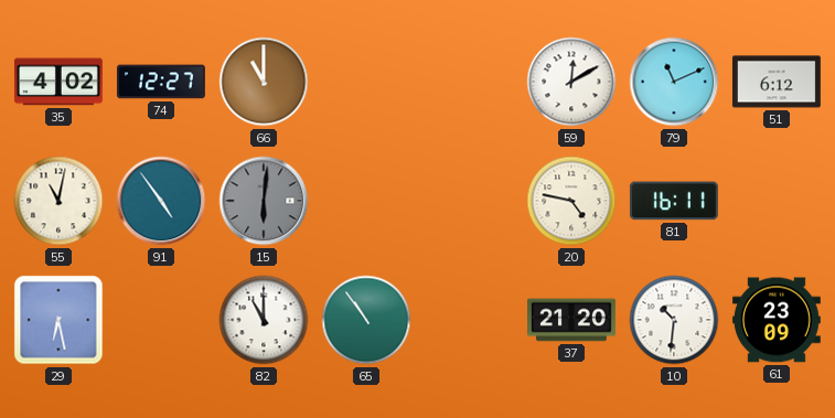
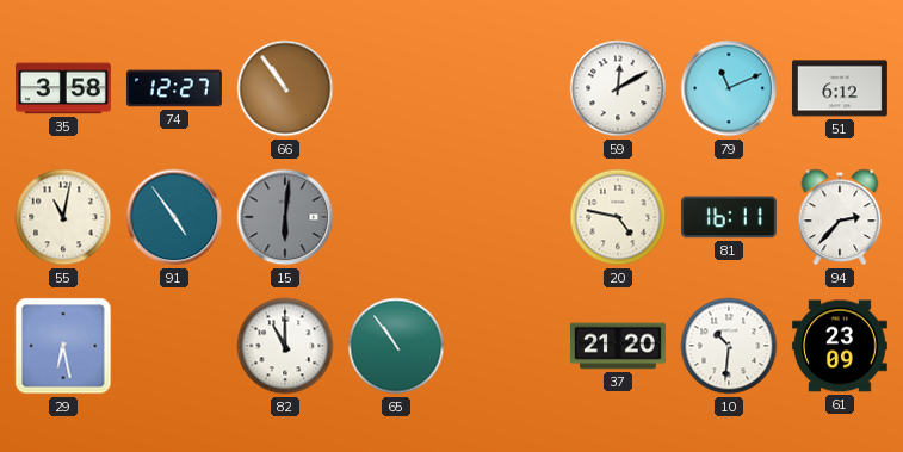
35: 4:02 -> 3:58
66: 11:00 -> 10:54
94: none -> 2:37
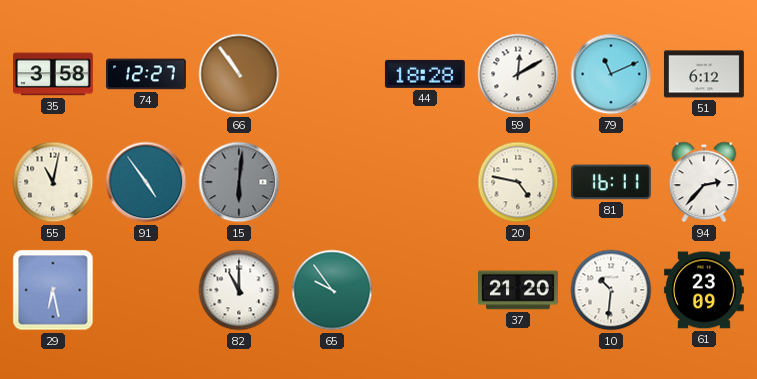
44: none -> 18:28
65: 10:54 -> 9:54
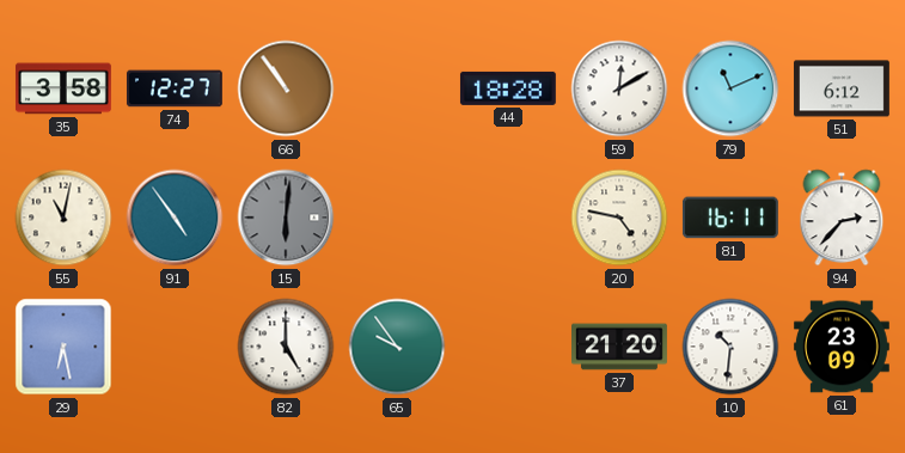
82: 11:00 -> 5:00
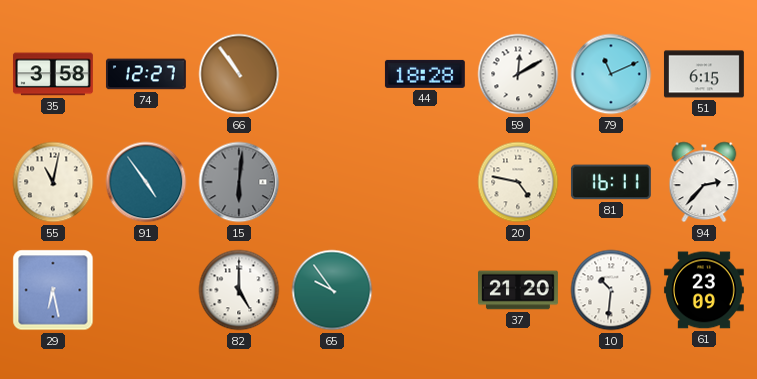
51: 6:12 -> 6:15
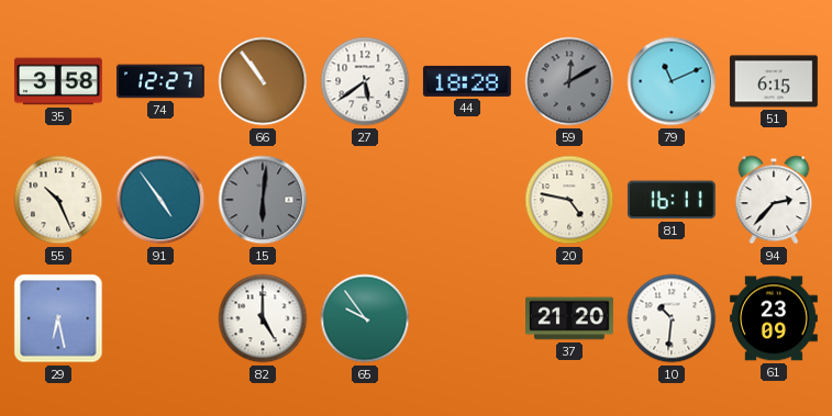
27: none -> 5:39
59 dial: white -> grey
55: 11:02 -> 10:26
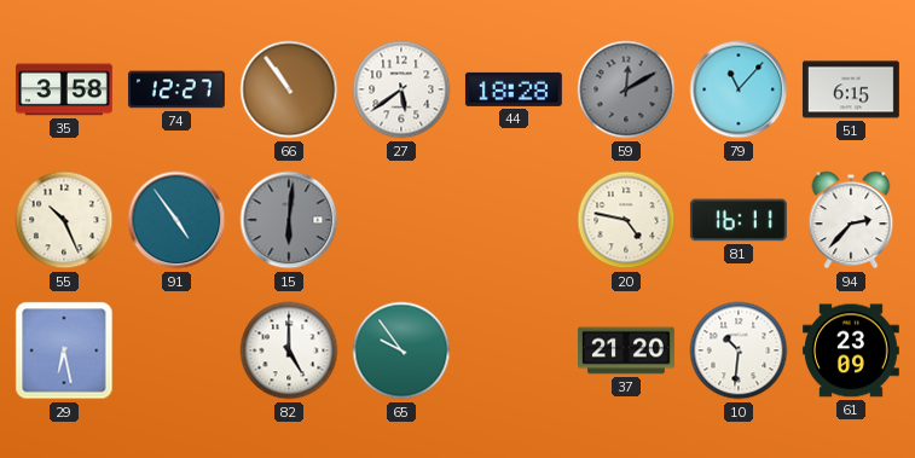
79: 11:11 -> 11:07
